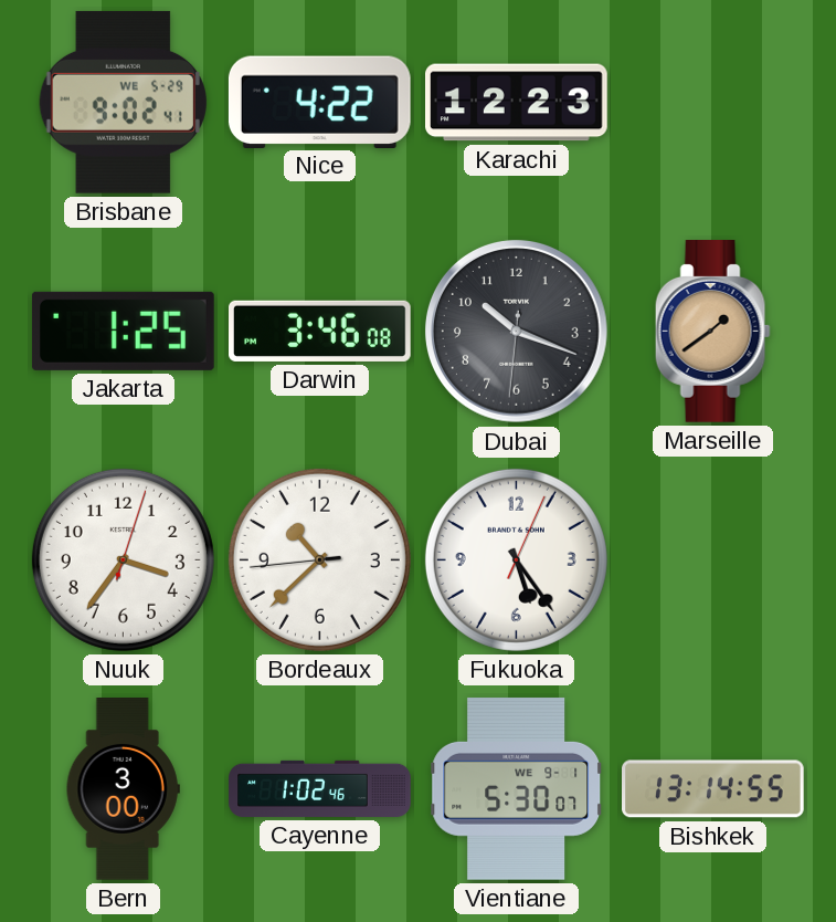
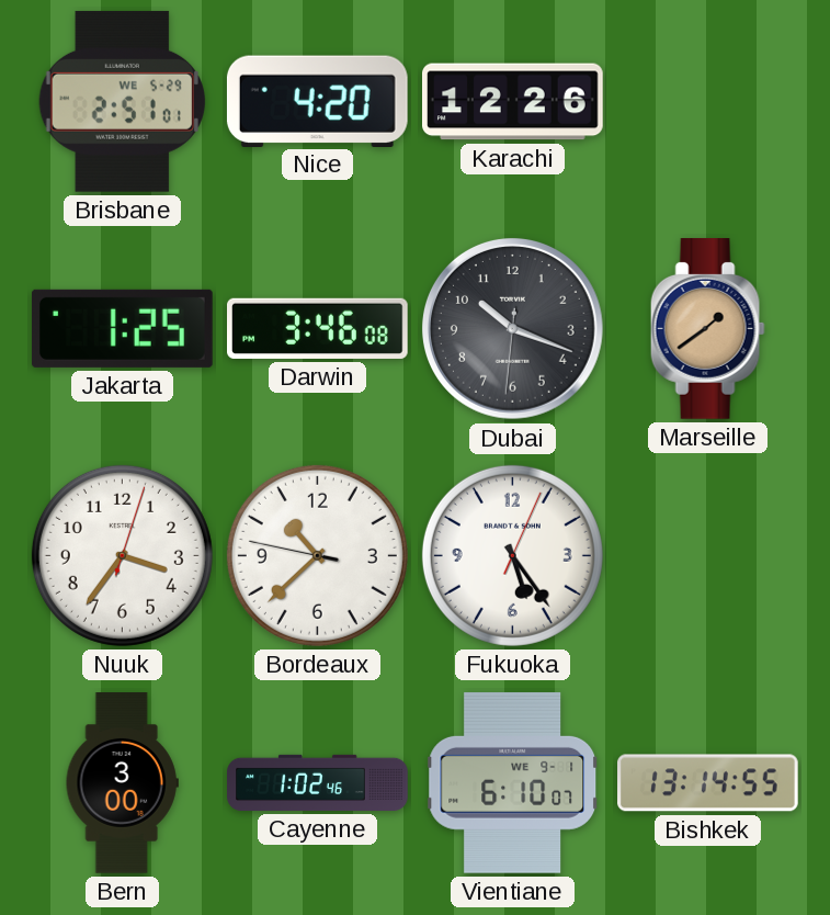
Brisbane: 9:02 -> 2:51
Nice: 4:22 -> 4:20
Karachi: 12:23 -> 12:26
Bordeaux: 10:37:44 -> 10:37:47
Vientiane: 5:30 -> 6:10
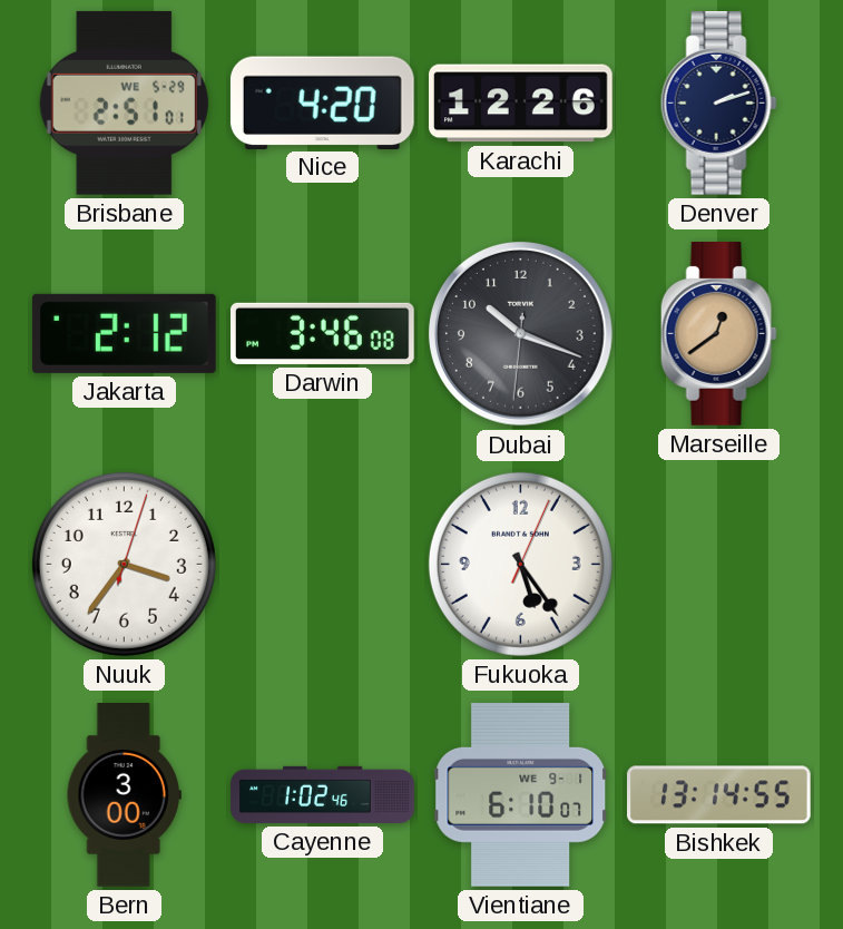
Denver: none -> 2:12
Jakarta: 1:25 -> 2:12
Marseille: 1:39 -> 12:39
Bordeaux: 10:37 -> none
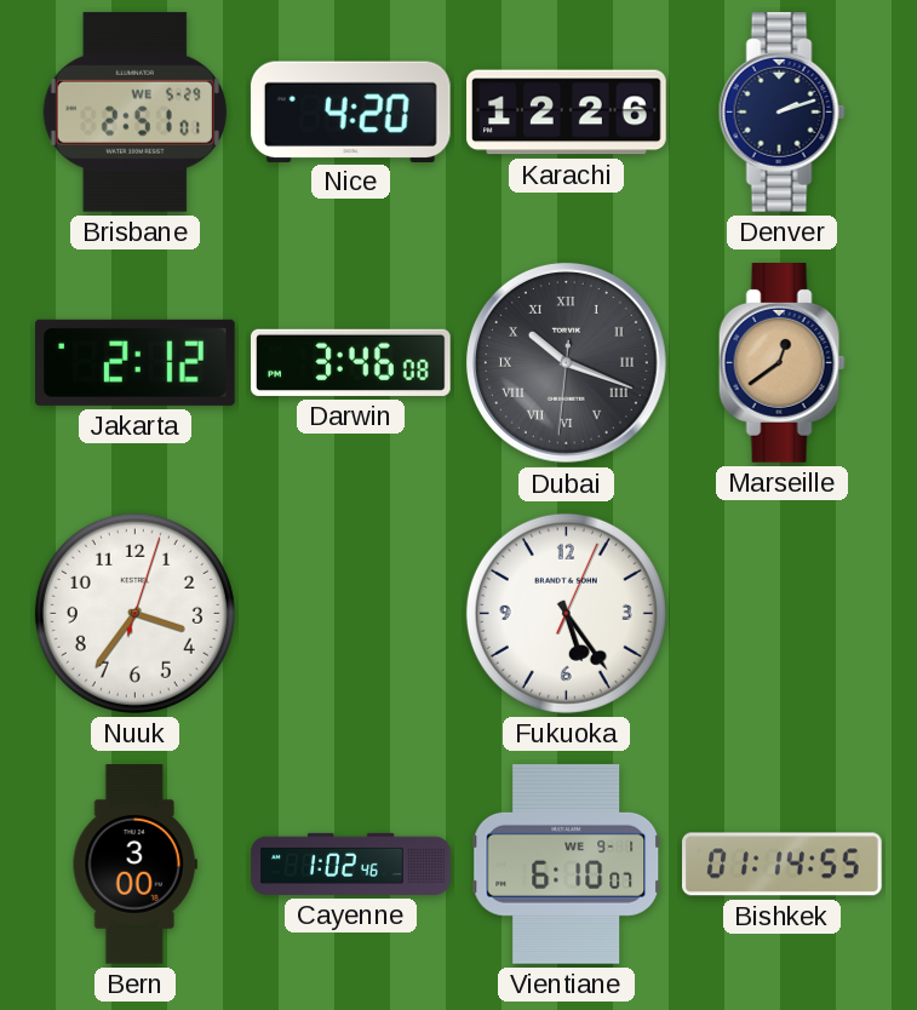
Dubai numerals: Arabic -> Roman
Bishkek: 13:14 -> 01:14
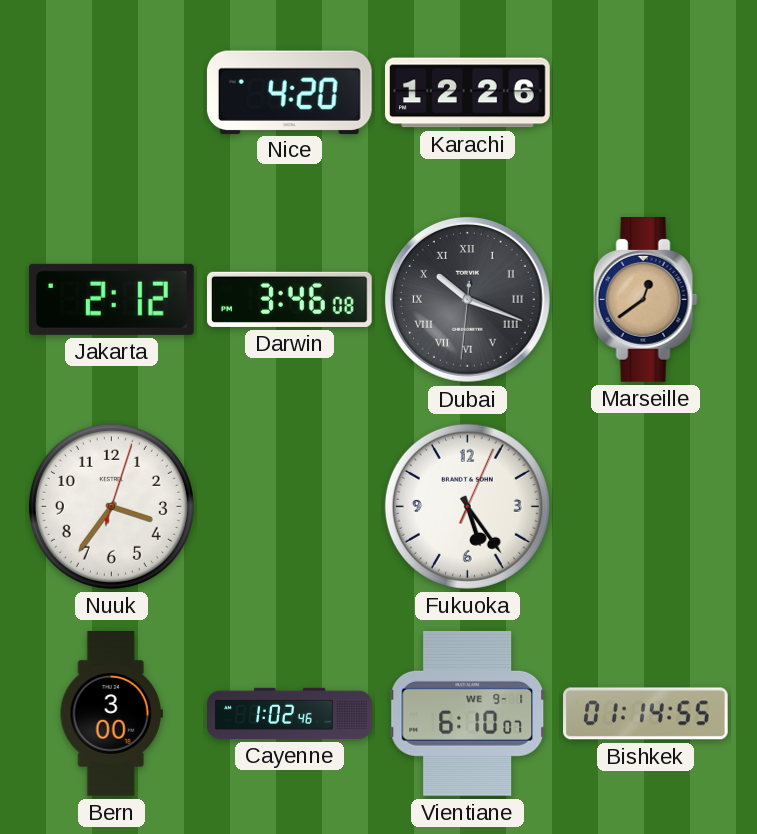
Brisbane: 2:51 -> none
Denver: 2:12 -> none
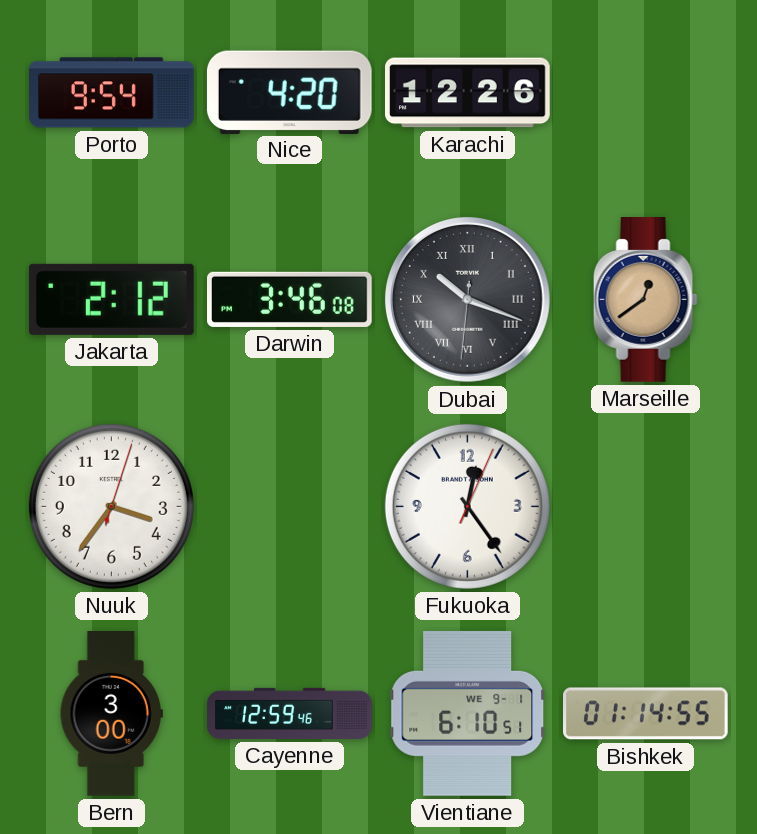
Porto: none -> 9:54
Fukuoka: 5:24 -> 12:24
Cayenne: 1:02 -> 12:59
Vientiane: 6:10:07 -> 6:10:51
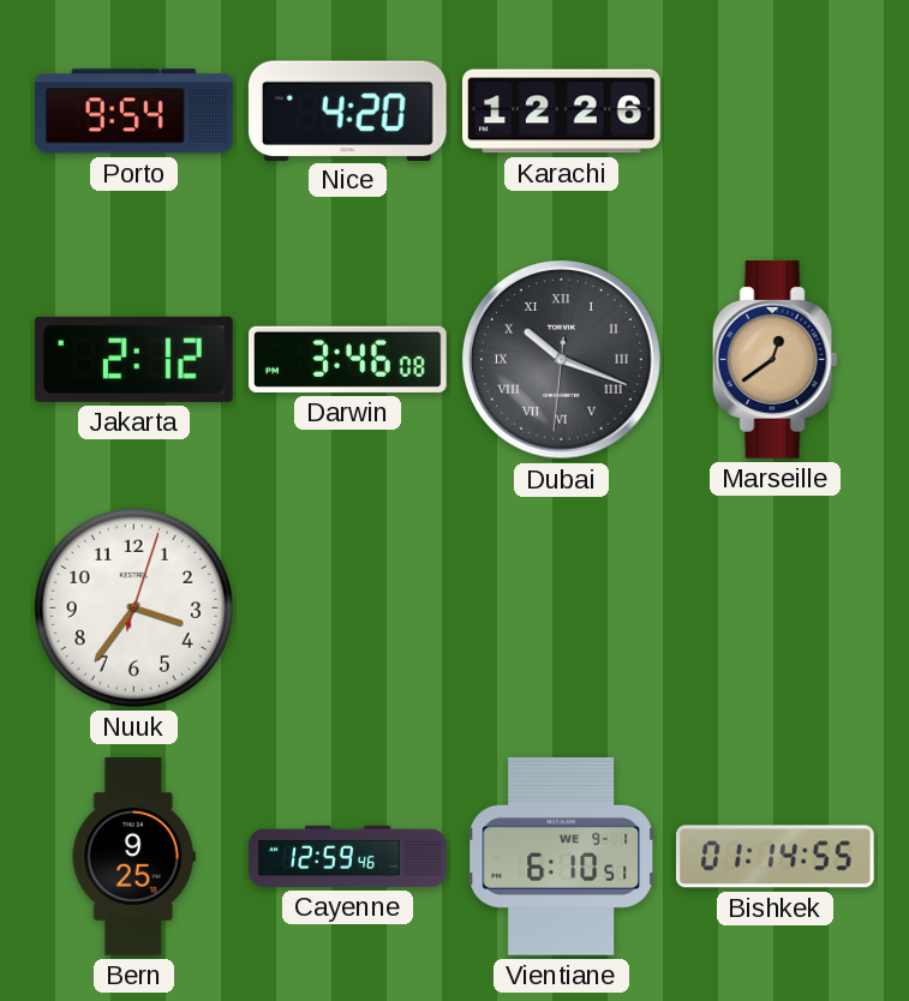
Fukuoka: 12:24 -> none
Bern: 3:00 -> 9:25
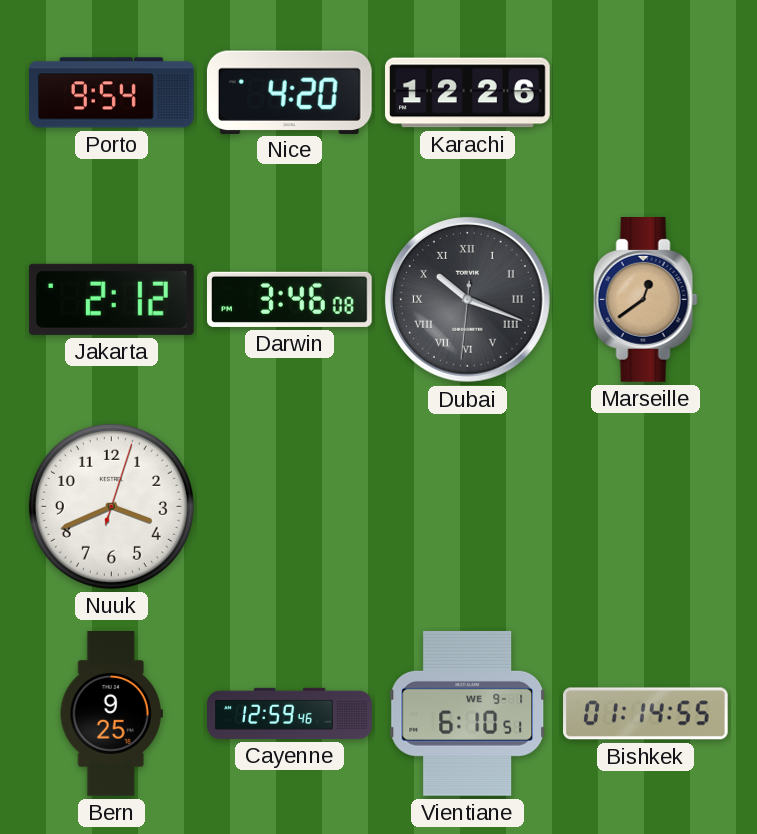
Nuuk: 3:36 -> 3:41
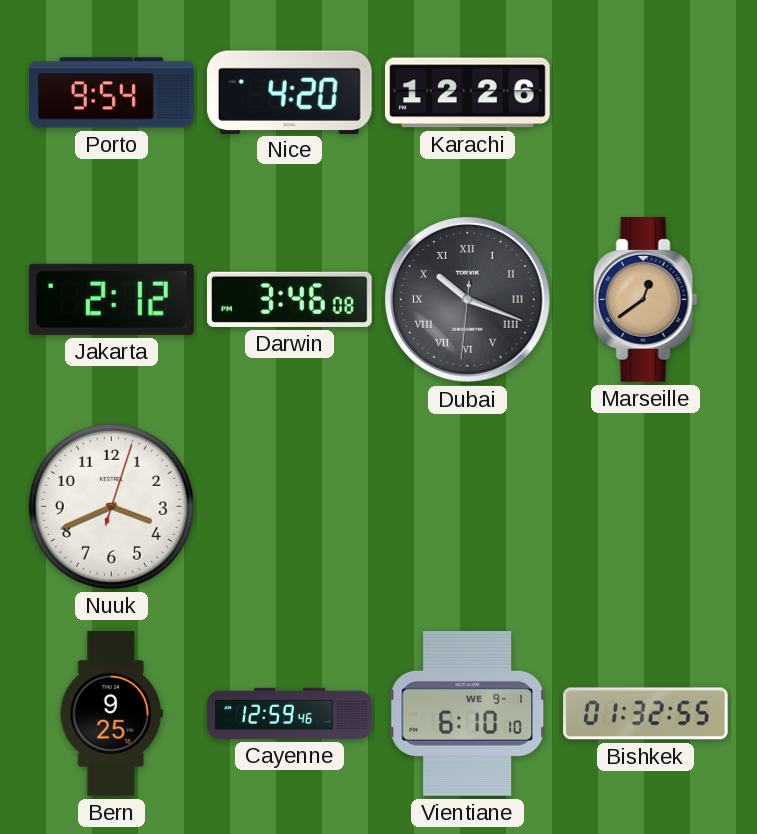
Vientiane: 6:10:51 -> 6:10:10
Bishkek: 01:14 -> 01:32
